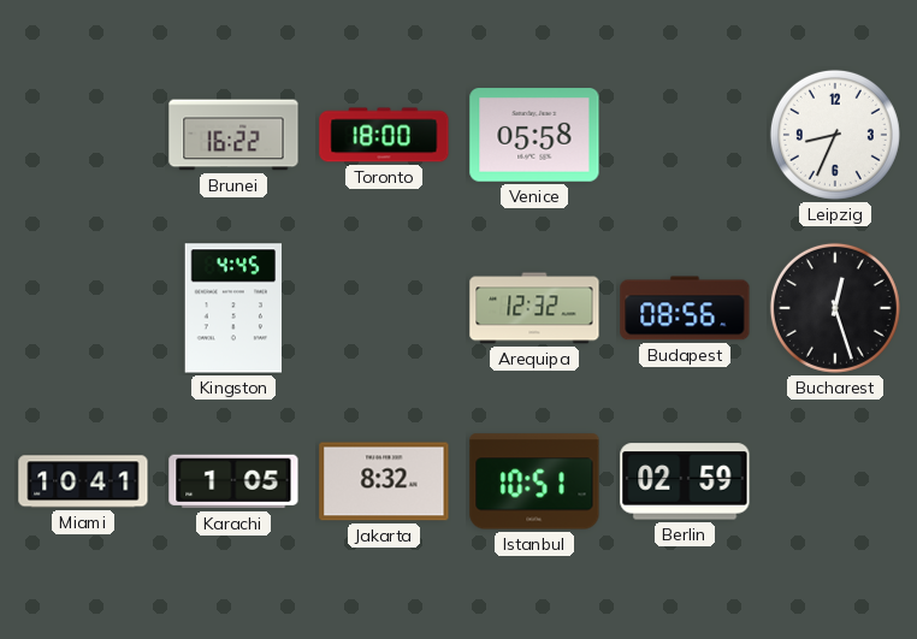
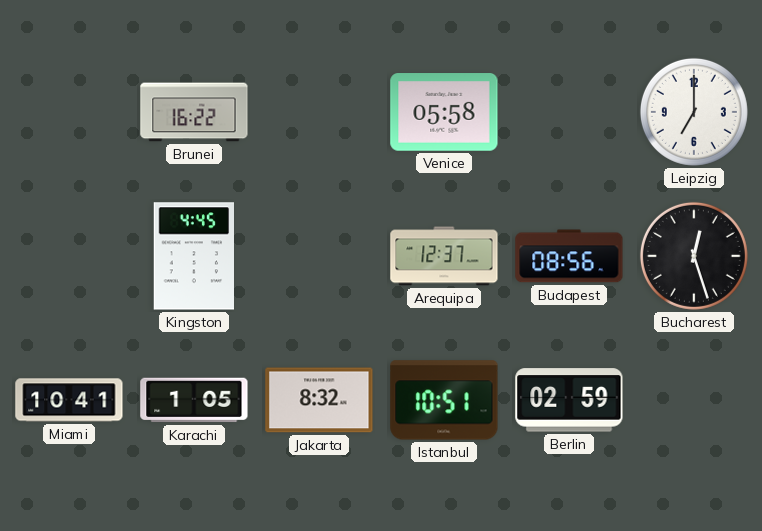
Toronto: 18:00 -> none
Leipzig: 8:34 -> 7:00
Arequipa: 12:32 -> 12:37
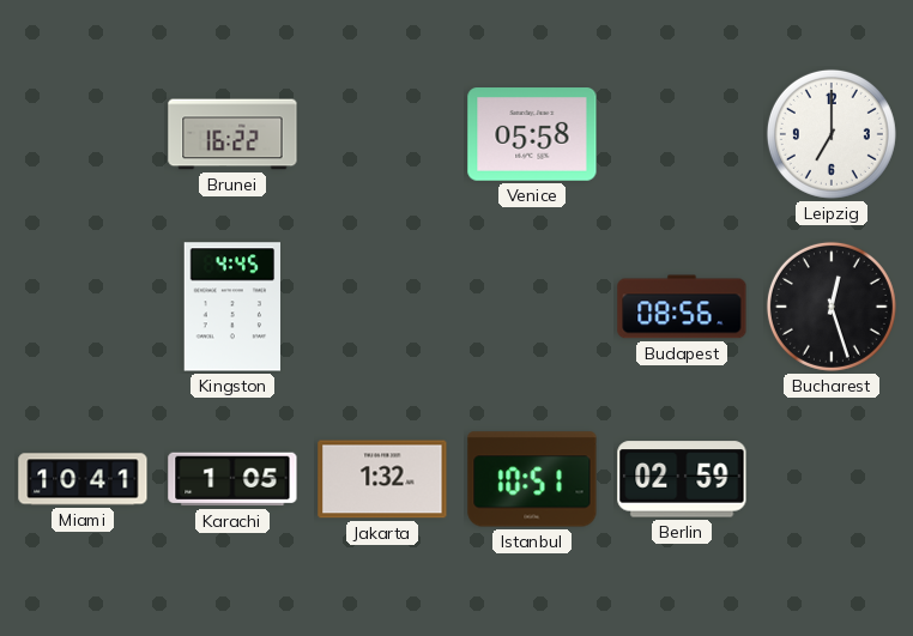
Arequipa: 12:37 -> none
Jakarta: 8:32 -> 1:32
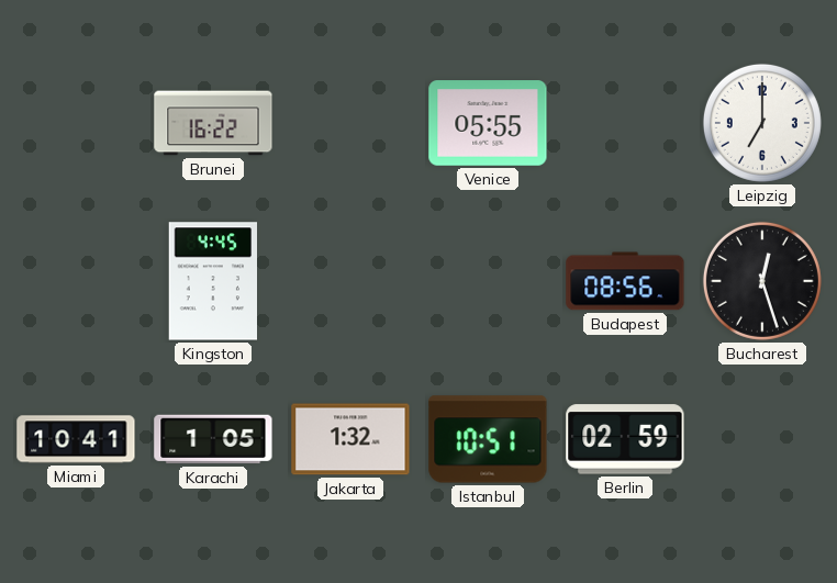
Venice: 05:58 -> 05:55
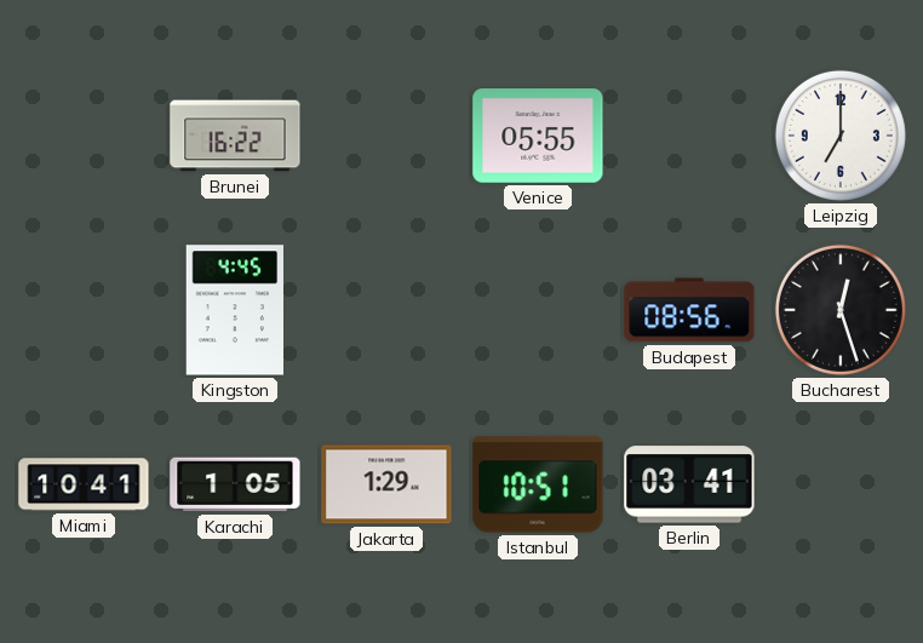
Jakarta: 1:32 -> 1:29
Berlin: 02:59 -> 03:41
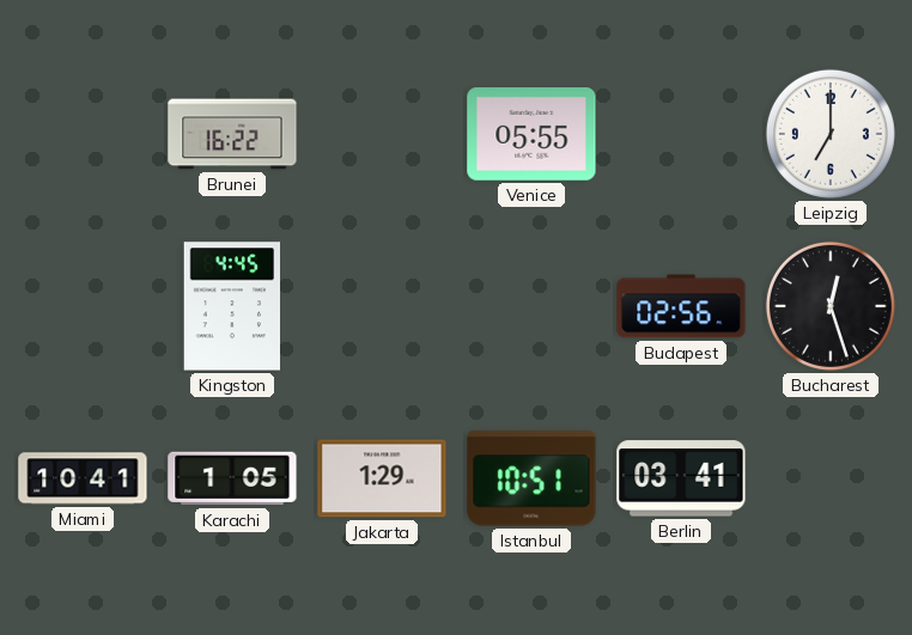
Budapest: 08:56 -> 02:56
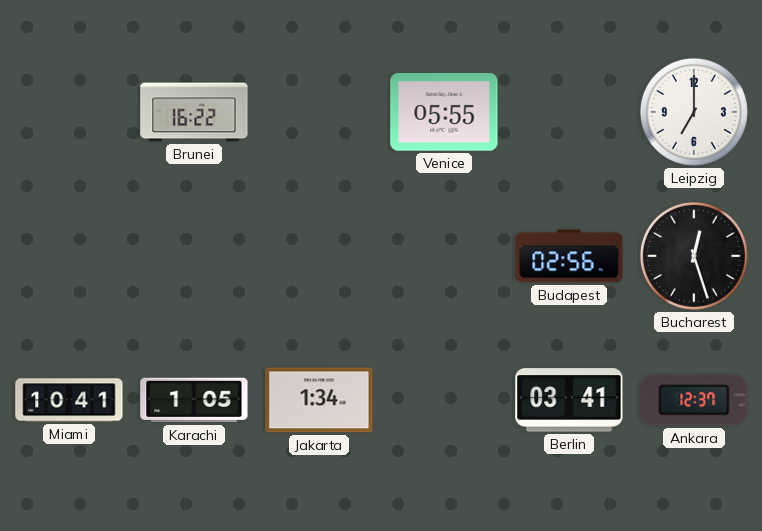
Kingston: 4:45 -> none
Jakarta: 1:29 -> 1:34
Istanbul: 10:51 -> none
Ankara: none -> 12:37
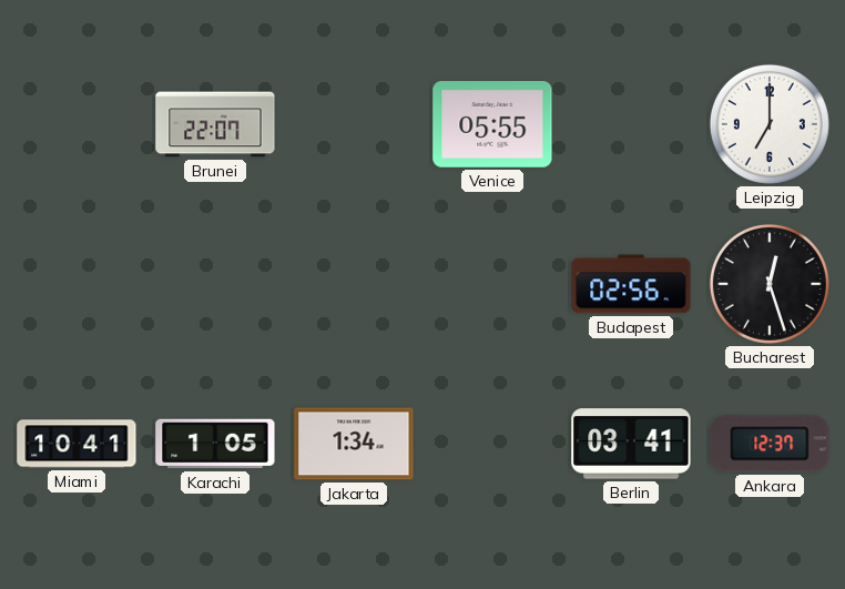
Brunei: 16:22 -> 22:07
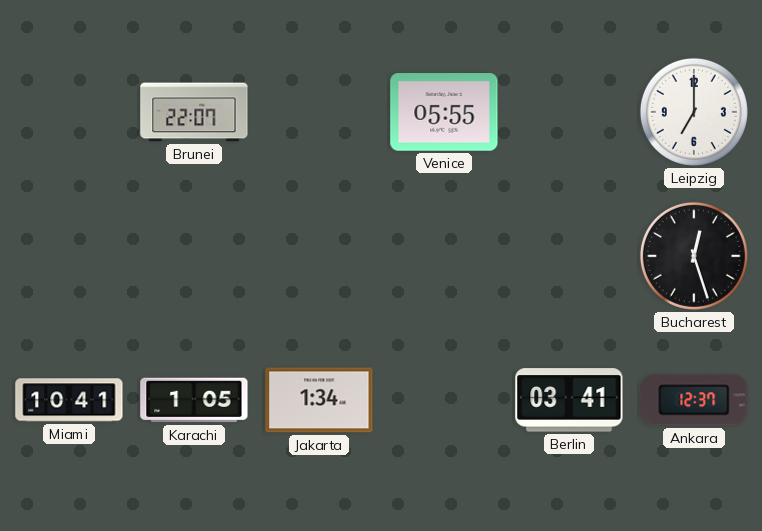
Budapest: 02:56 -> none
